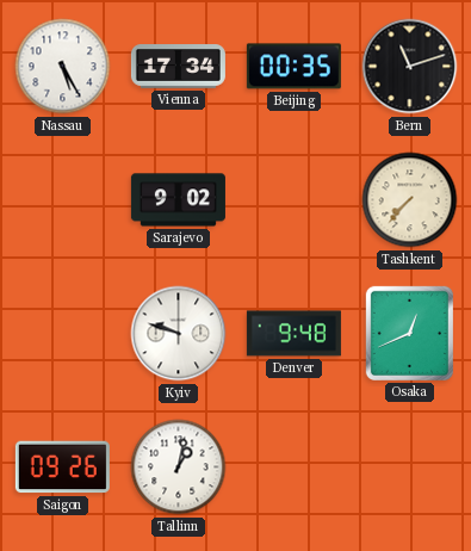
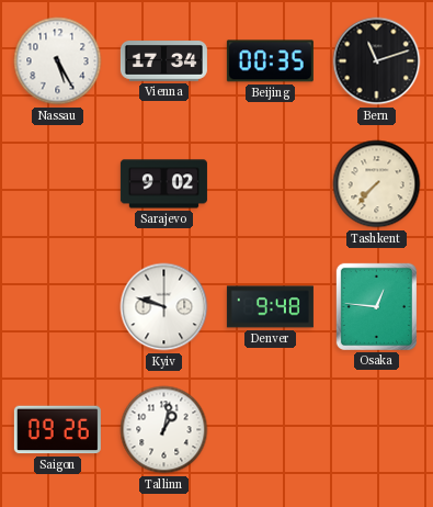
Osaka: 12:41 -> 12:46
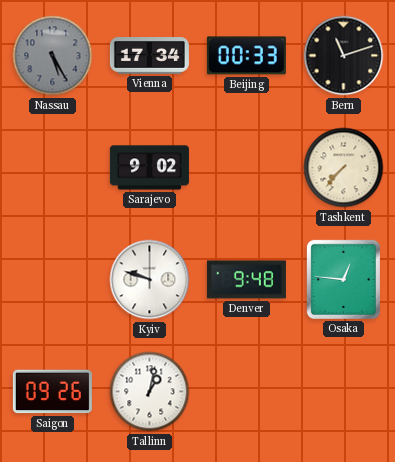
Nassau dial: white -> grey
Beijing: 00:35 -> 00:33
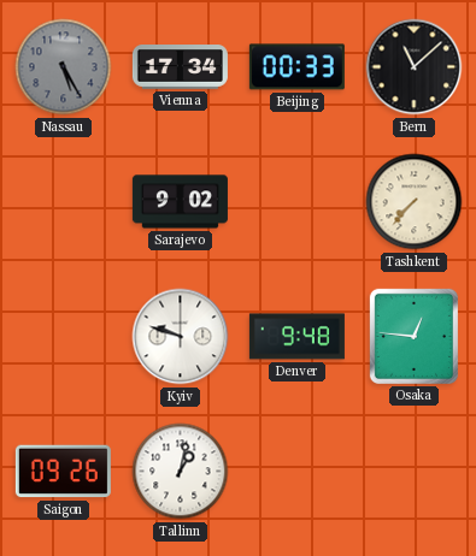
Bern: 11:12 -> 11:08
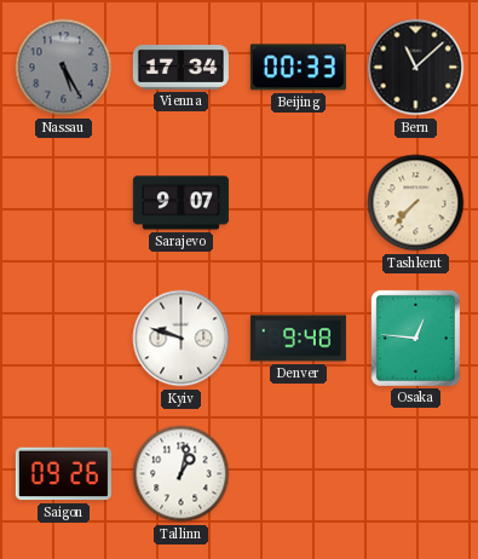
Sarajevo: 9:02 -> 9:07
